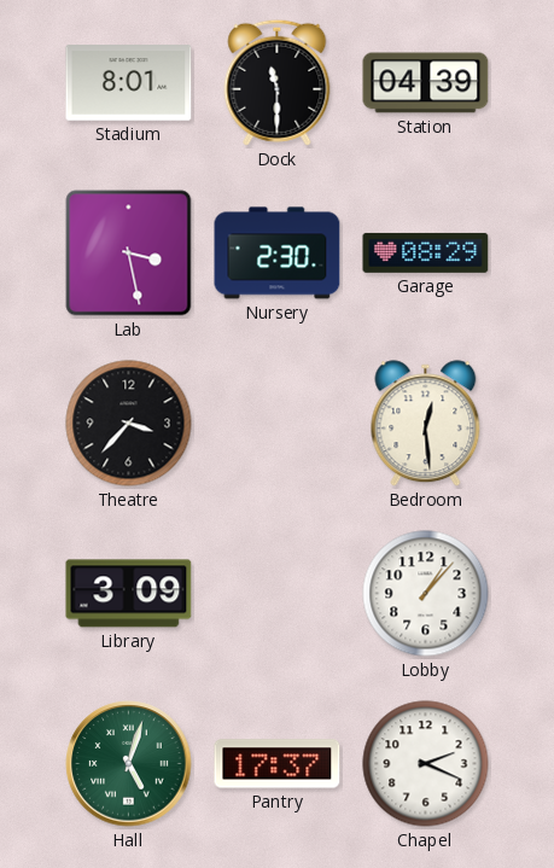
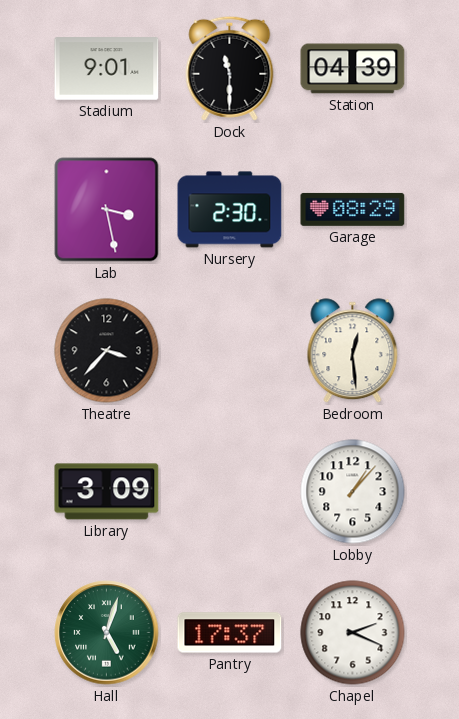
Stadium: 8:01 -> 9:01
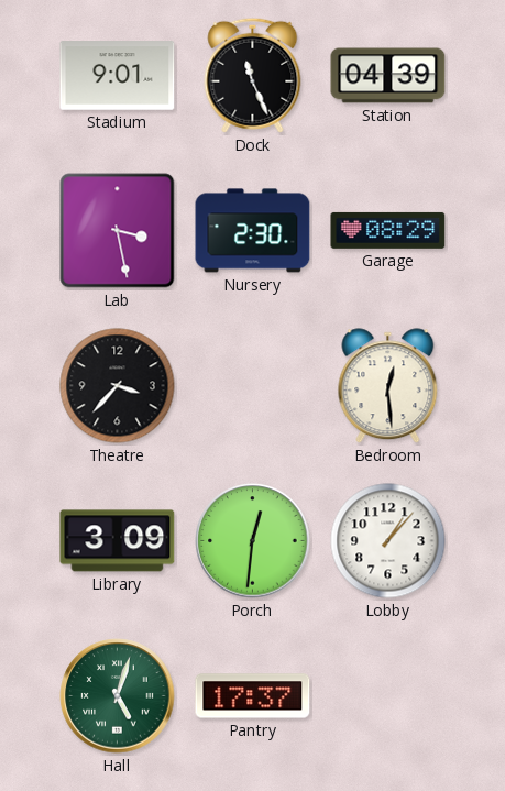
Dock: 11:30 -> 11:26
Porch: none -> 12:31
Chapel: 2:19 -> none
